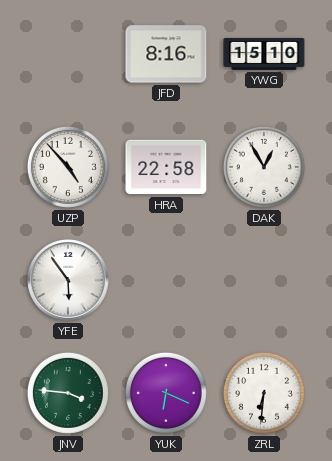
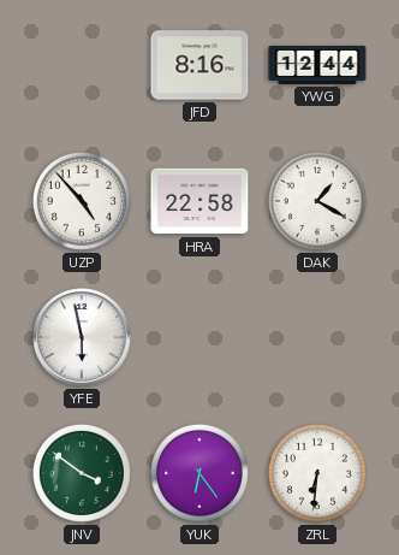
YWG: 15:10 -> 12:44
DAK: 12:55 -> 1:20
YFE: 5:54 -> 5:58
JNV: 3:46 -> 3:51
YUK: 6:19 -> 6:24
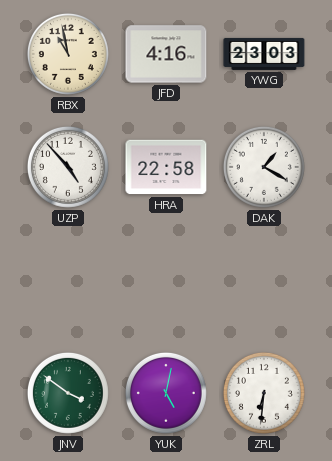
RBX: none -> 10:58
JFD: 8:16 -> 4:16
YWG: 12:44 -> 23:03
YFE: 5:58 -> none
YUK: 6:24 -> 5:02
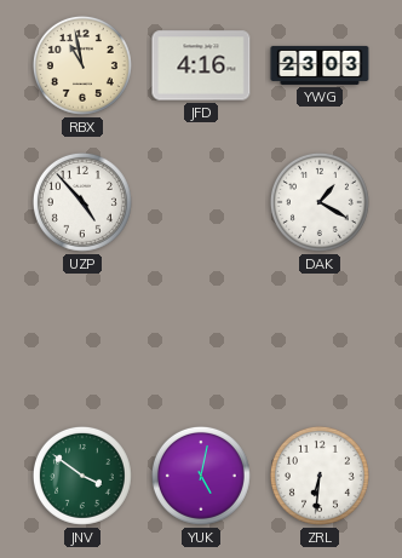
HRA: 22:58 -> none
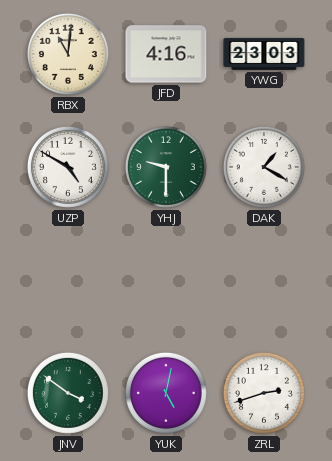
RBX: 10:58 -> 11:01
UZP: 4:53 -> 4:50
YHJ: none -> 9:30
ZRL: 6:31 -> 2:42
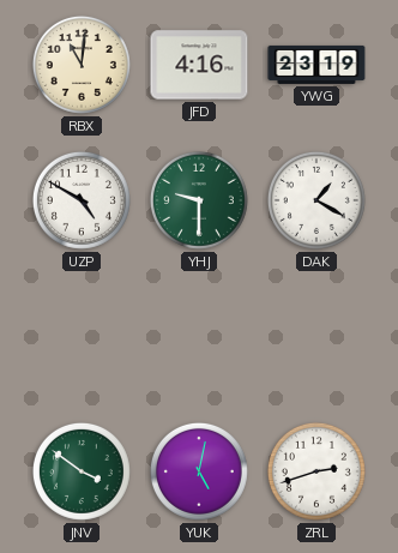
YWG: 23:03 -> 23:19
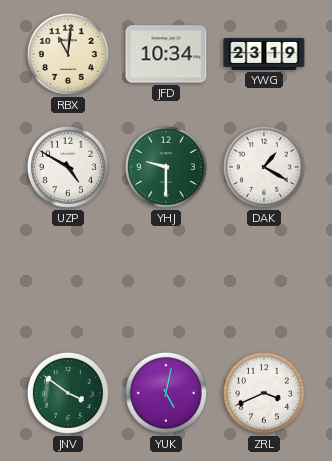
JFD: 4:16 -> 10:34
ZRL: 2:42 -> 3:41
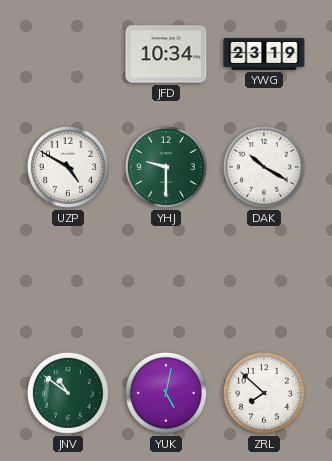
RBX: 11:01 -> none
DAK: 1:20 -> 10:20
JNV: 3:51 -> 10:51
ZRL: 3:41 -> 7:52
